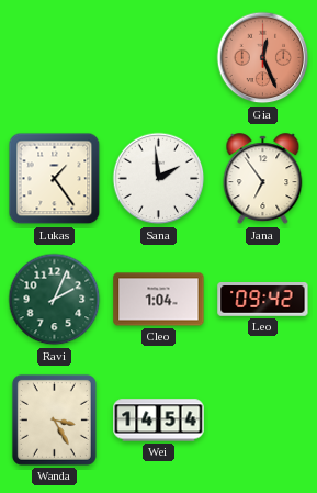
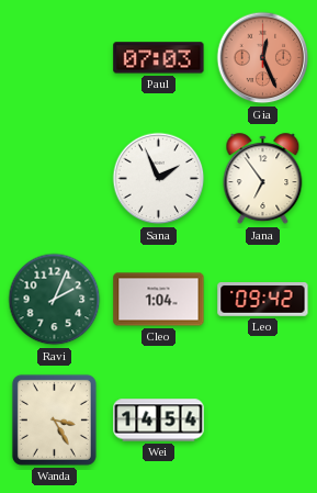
Paul: none -> 07:03
Lukas: 1:24 -> none
Sana: 1:59 -> 1:56
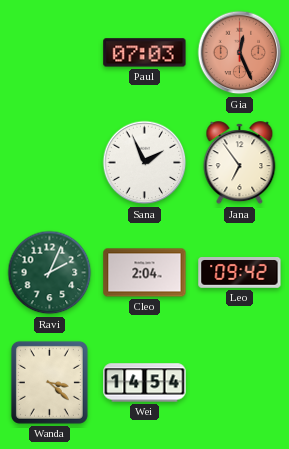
Cleo: 1:04 -> 2:04
Wanda: 3:25 -> 3:22
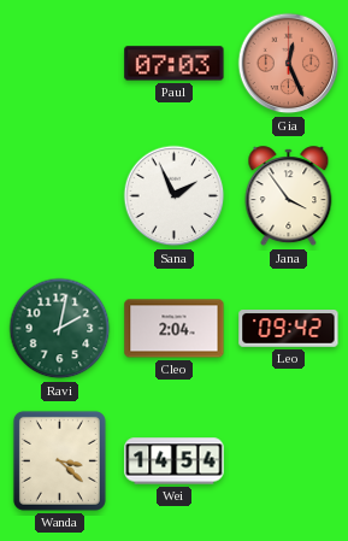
Jana: 6:54 -> 3:54
Ravi: 2:04 -> 2:02
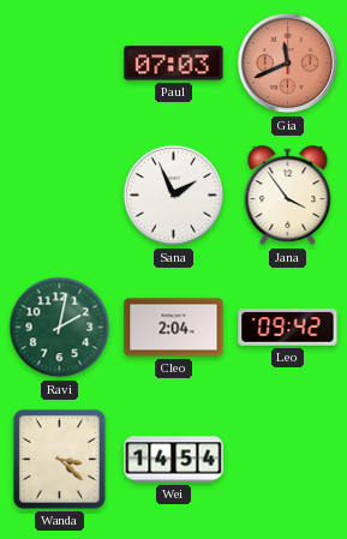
Gia: 12:26 -> 11:41
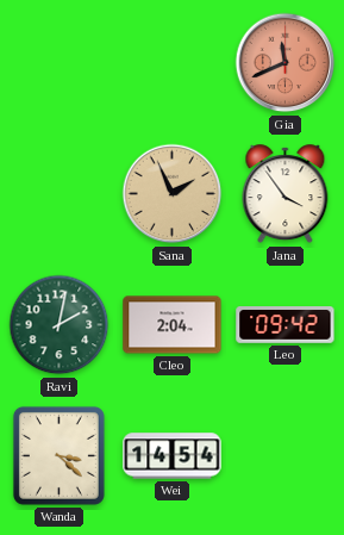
Paul: 07:03 -> none
Sana dial: white -> champagne
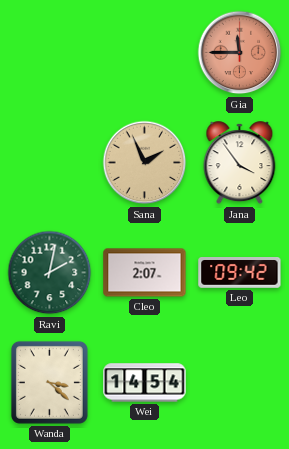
Gia: 11:41 -> 11:45
Cleo: 2:04 -> 2:07
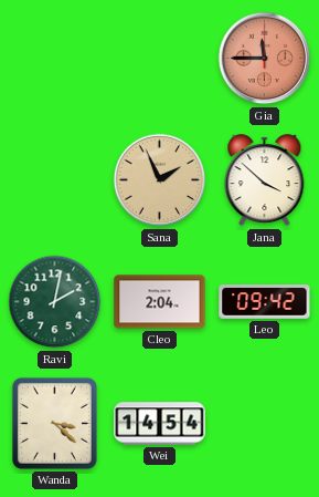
Jana: 3:54 -> 3:52
Cleo: 2:07 -> 2:04
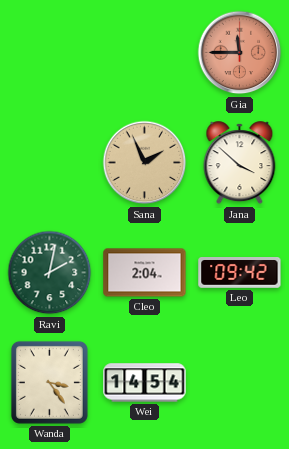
Wanda: 3:22 -> 3:24
